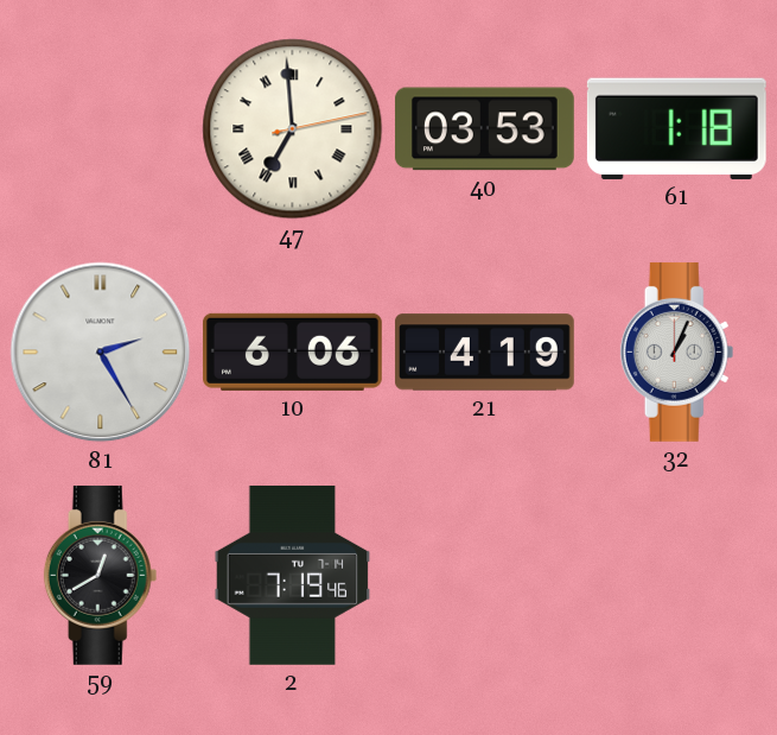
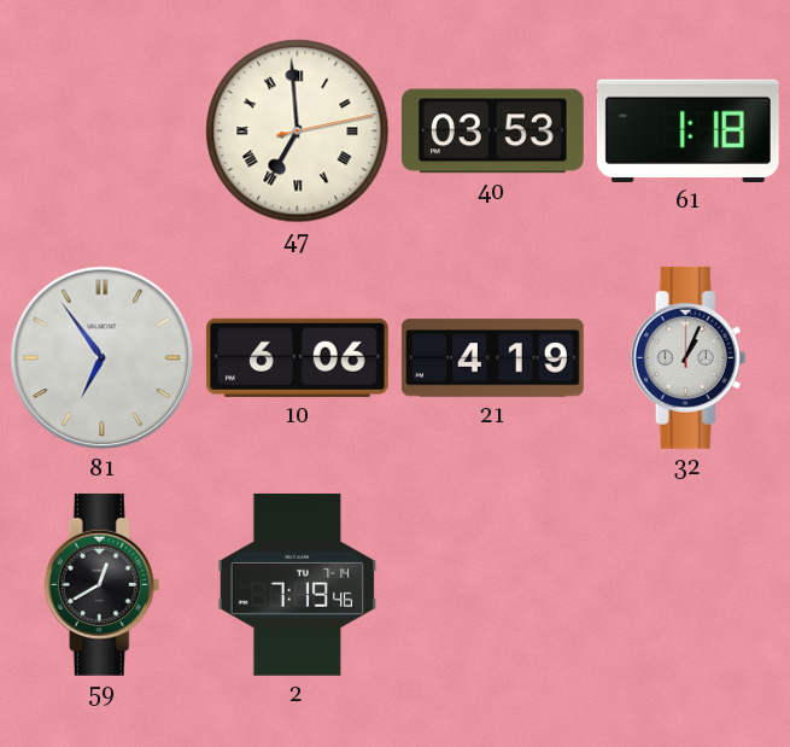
81: 2:25 -> 6:54
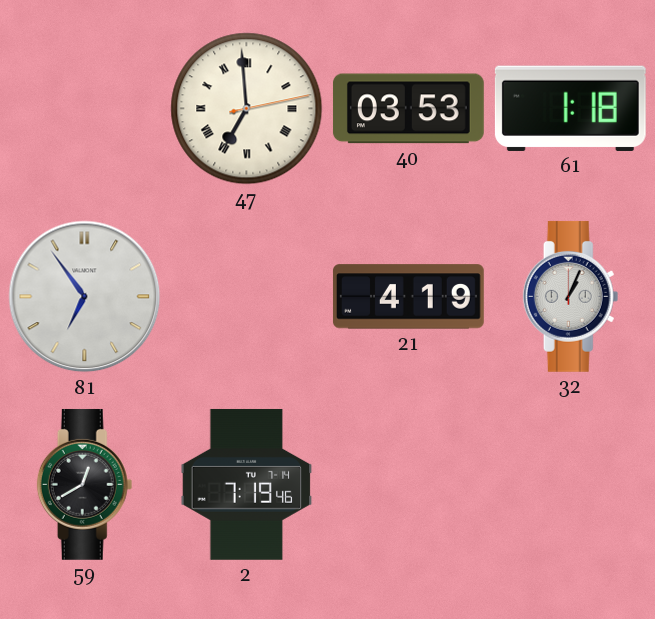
10: 6:06 -> none
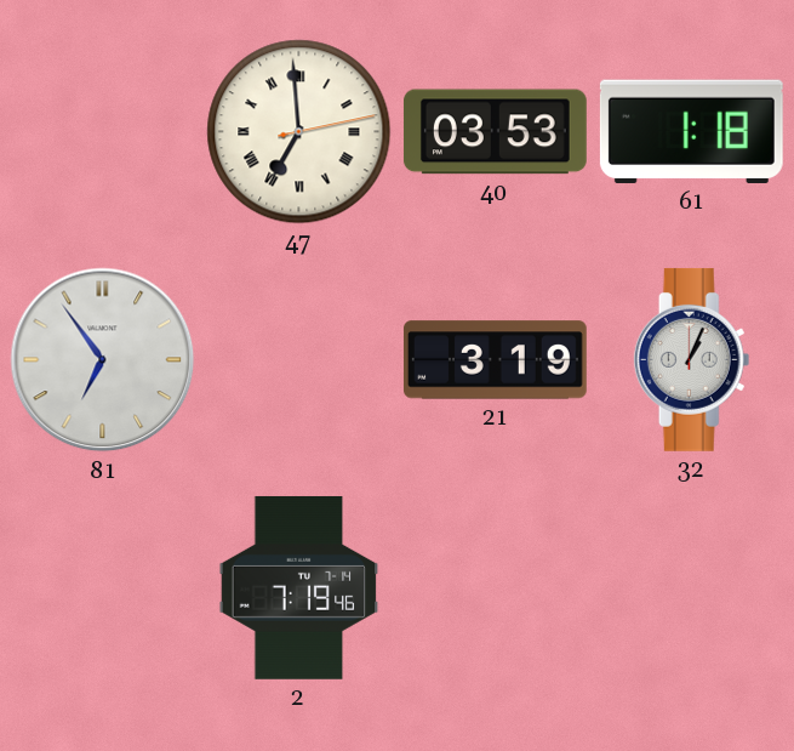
21: 4:19 -> 3:19
59: 12:40 -> none
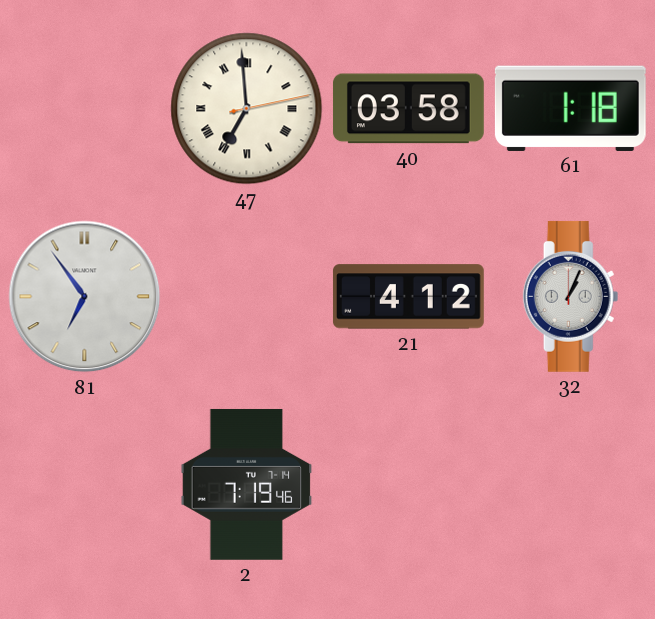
40: 03:53 -> 03:58
21: 3:19 -> 4:12
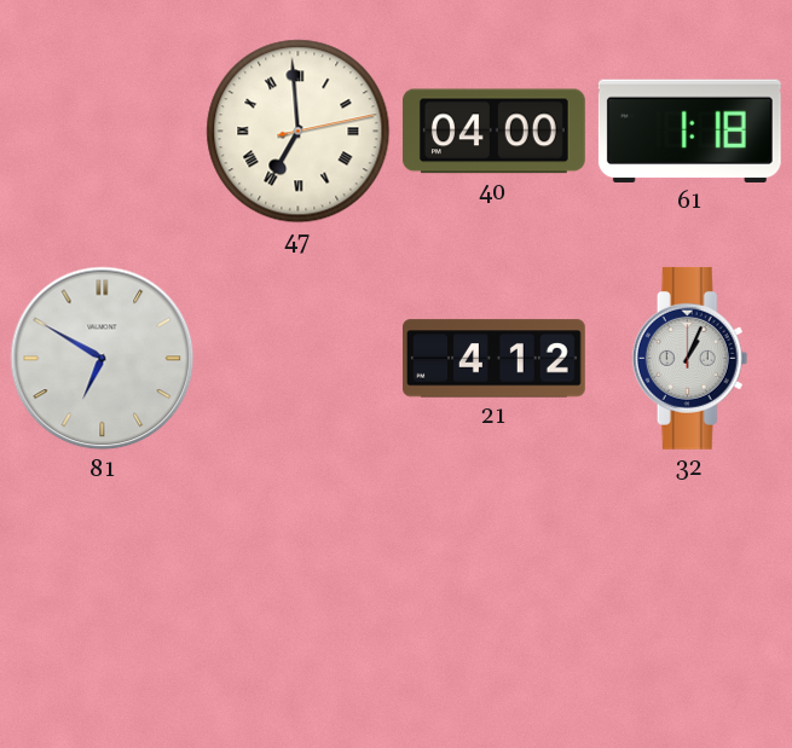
40: 03:58 -> 04:00
81: 6:54 -> 6:50
2: 7:19 -> none
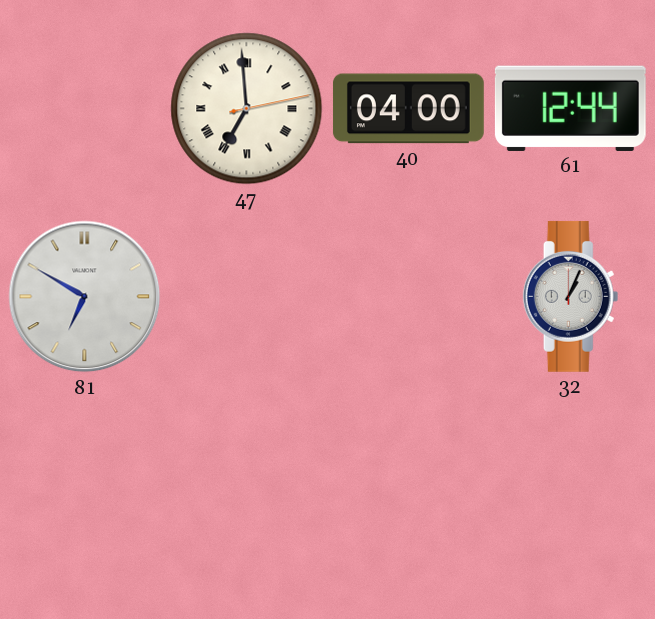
61: 1:18 -> 12:44
21: 4:12 -> none
